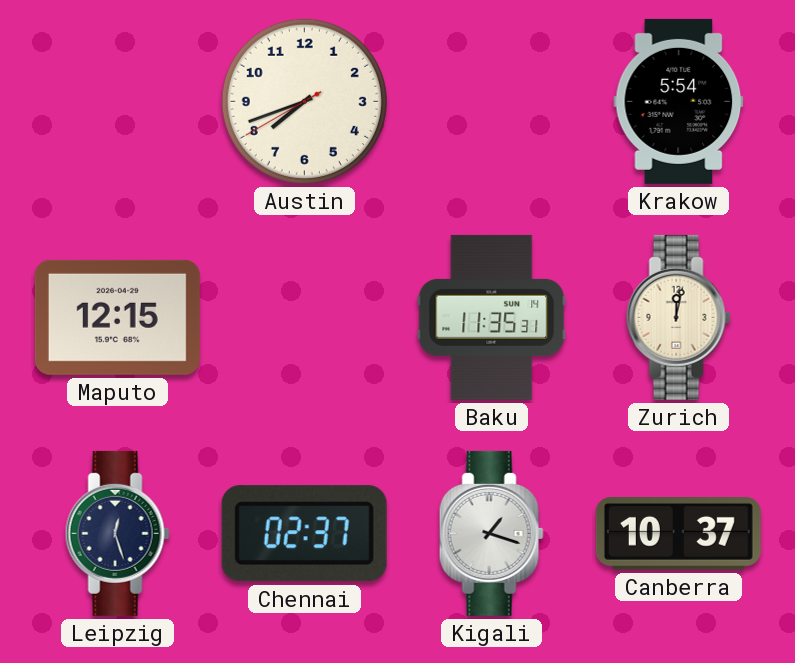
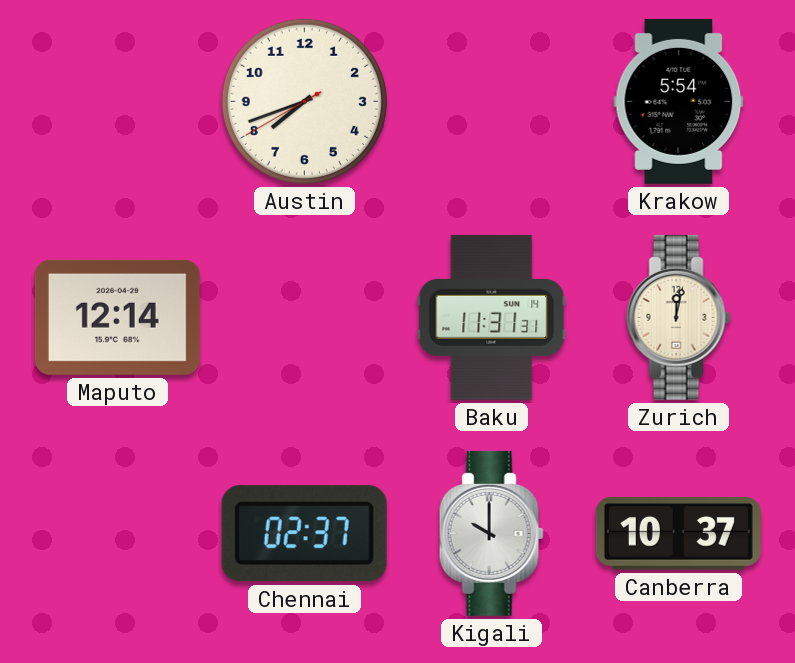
Maputo: 12:15 -> 12:14
Baku: 11:35 -> 11:31
Leipzig: 12:27 -> none
Kigali: 1:18 -> 10:00
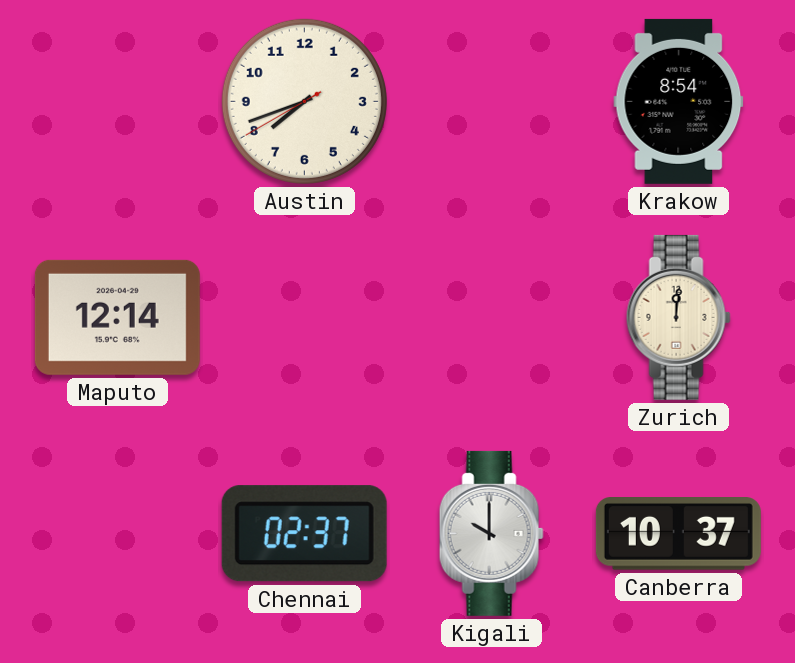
Krakow: 5:54 -> 8:54
Baku: 11:31 -> none
Zurich: 12:02 -> 12:01
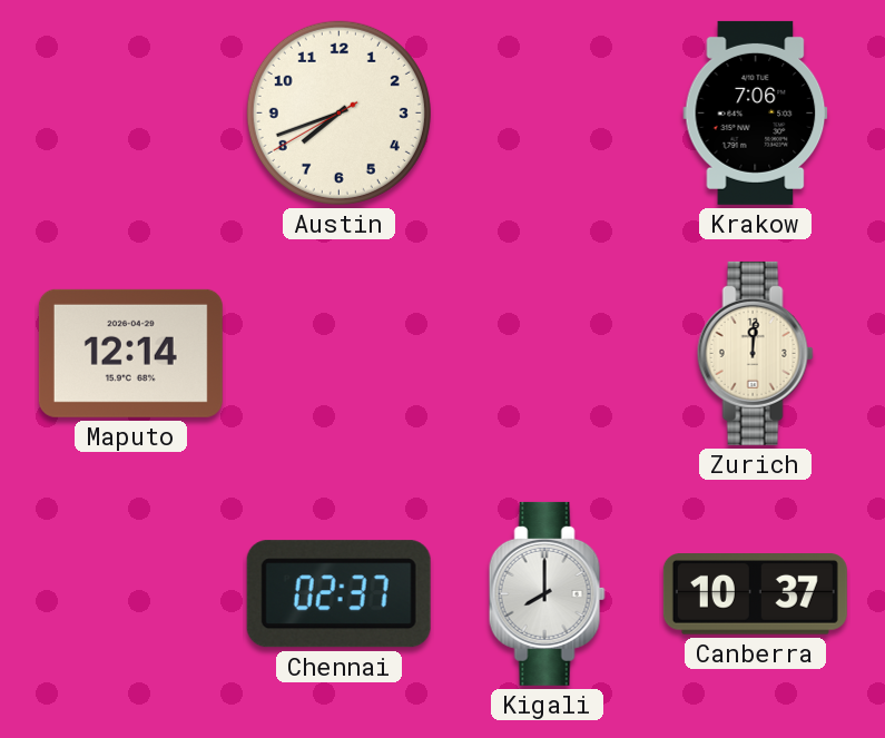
Krakow: 8:54 -> 7:06
Kigali: 10:00 -> 8:00
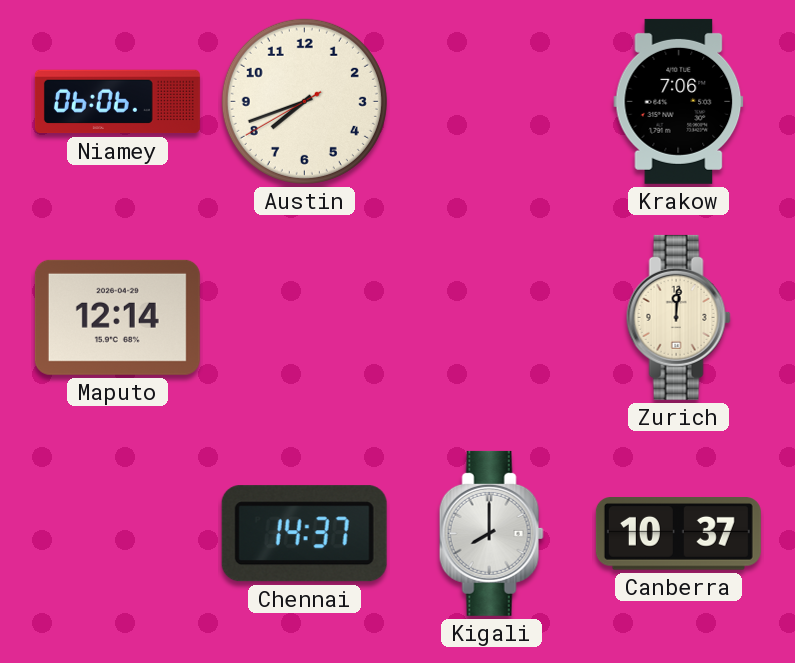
Niamey: none -> 06:06
Chennai: 02:37 -> 14:37
